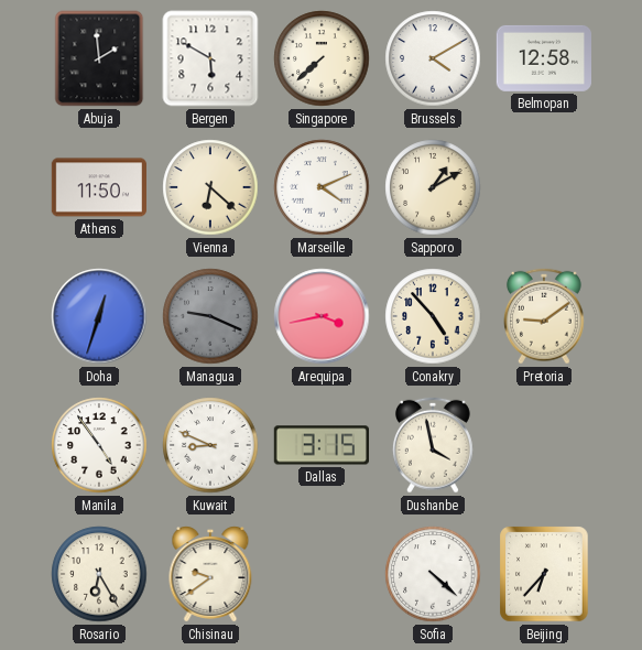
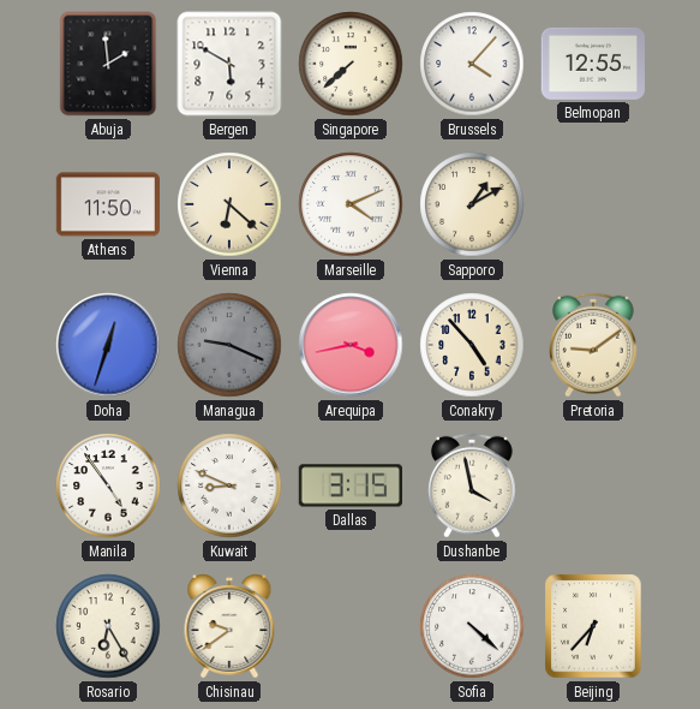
Brussels: 4:10 -> 4:07
Belmopan: 12:58 -> 12:55
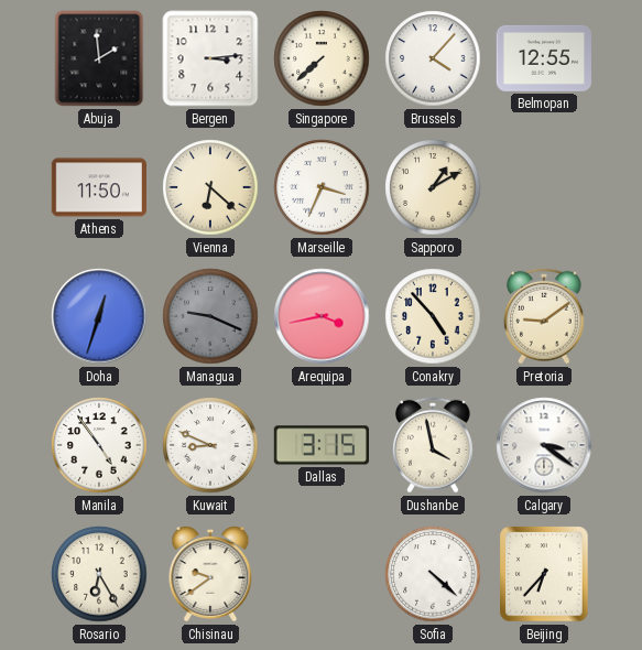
Bergen: 5:50 -> 3:14
Marseille: 4:11 -> 3:34
Calgary: none -> 3:21
